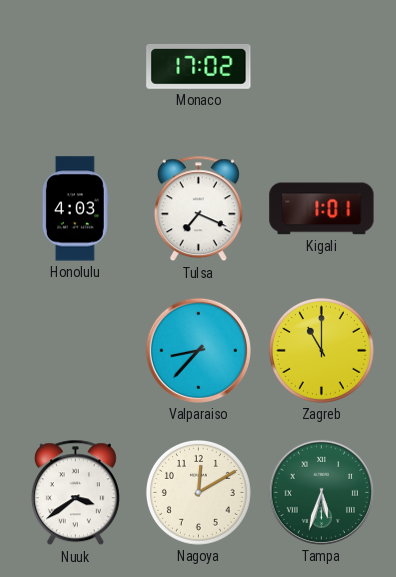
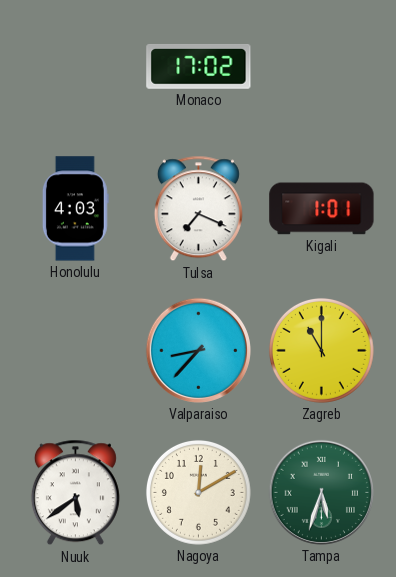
Nuuk: 3:39 -> 5:39
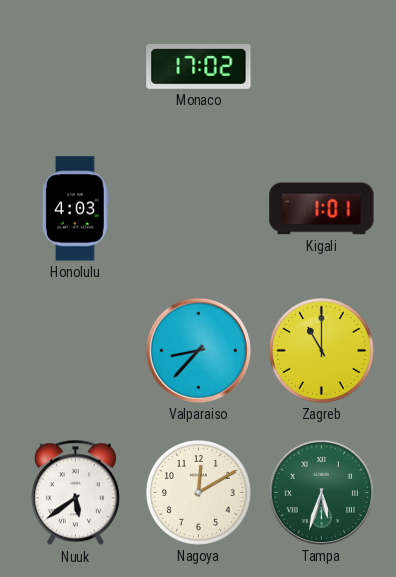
Tulsa: 7:19 -> none
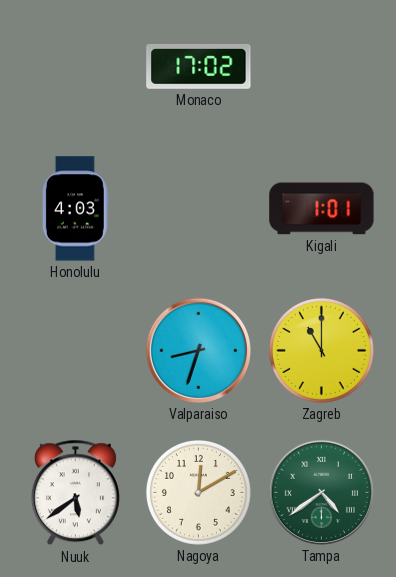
Valparaiso: 8:37 -> 8:33
Tampa: 5:33 -> 4:39
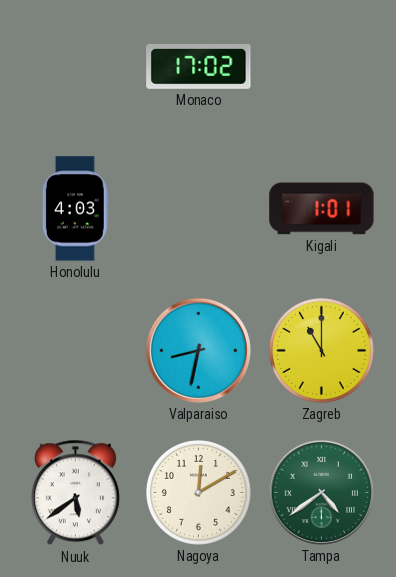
Valparaiso: 8:33 -> 8:32
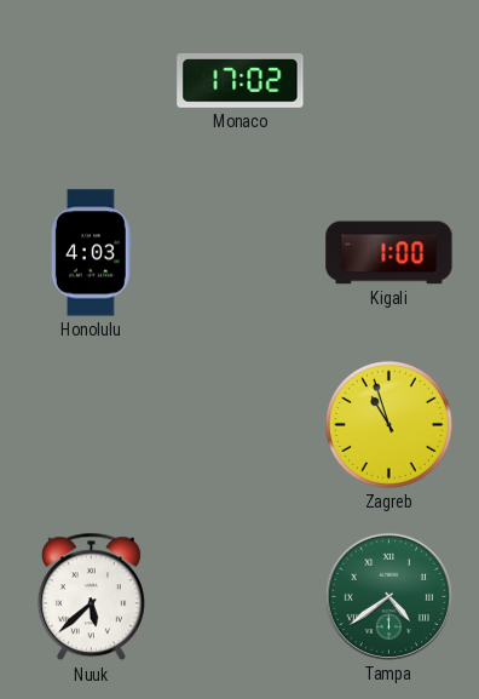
Kigali: 1:01 -> 1:00
Valparaiso: 8:32 -> none
Zagreb: 11:00 -> 10:57
Nuuk: 5:39 -> 5:38
Nagoya: 12:10 -> none
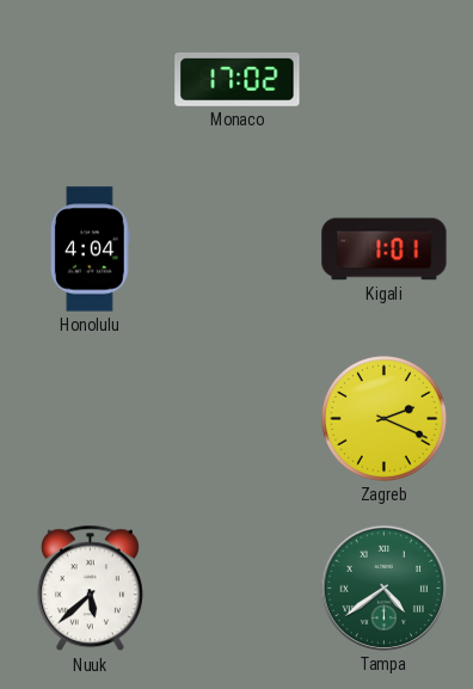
Honolulu: 4:03 -> 4:04
Kigali: 1:00 -> 1:01
Zagreb: 10:57 -> 2:19
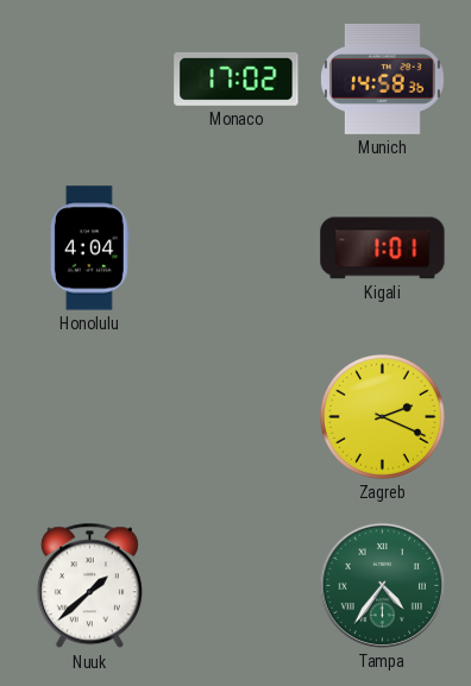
Munich: none -> 14:58
Nuuk: 5:38 -> 1:38
Tampa: 4:39 -> 4:36
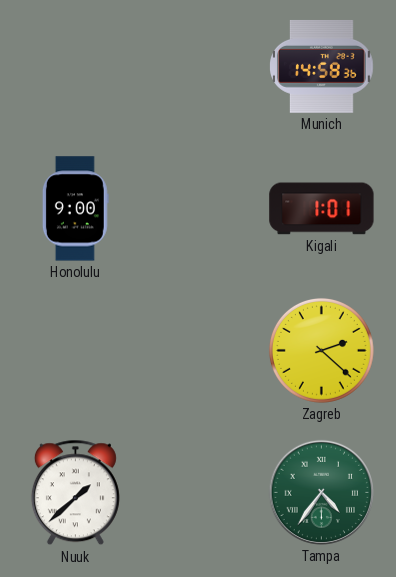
Monaco: 17:02 -> none
Honolulu: 4:04 -> 9:00
Zagreb: 2:19 -> 2:22
